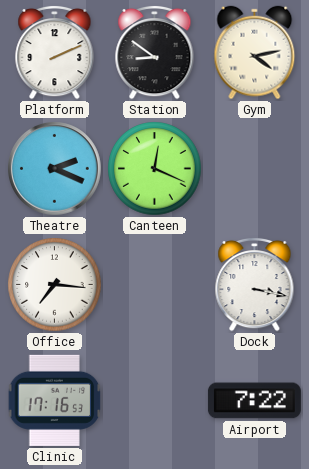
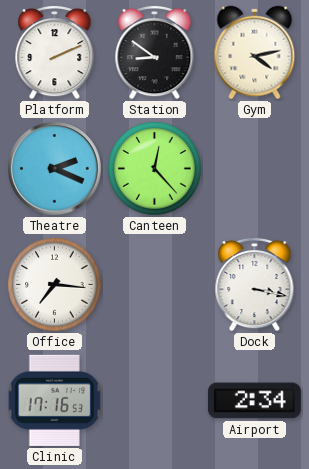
Canteen: 12:19 -> 12:23
Airport: 7:22 -> 2:34
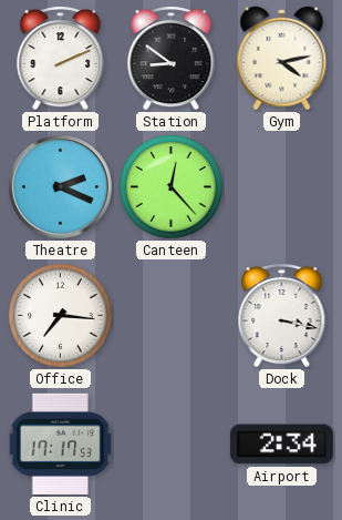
Clinic: 17:16 -> 17:17
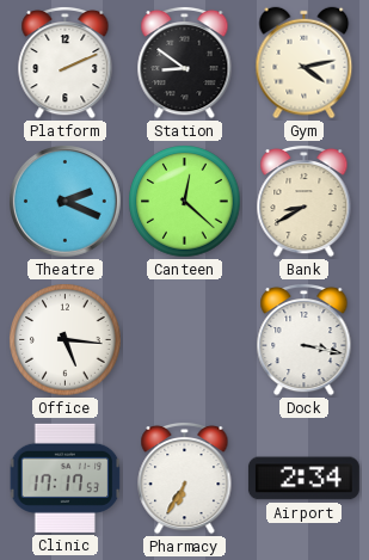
Canteen: 12:23 -> 12:22
Bank: none -> 8:40
Office: 7:16 -> 5:16
Pharmacy: none -> 6:35
